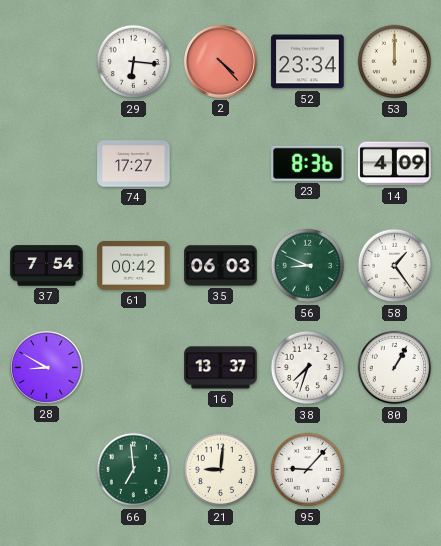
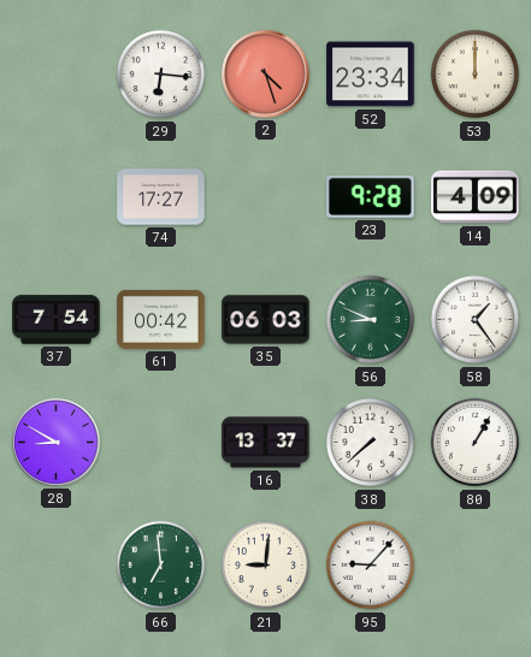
2: 4:23 -> 4:27
23: 8:36 -> 9:28
38: 7:33 -> 7:38
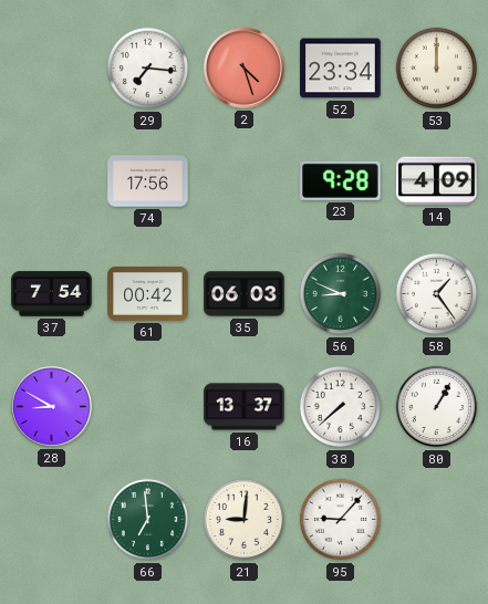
29: 6:16 -> 7:16
74: 17:27 -> 17:56
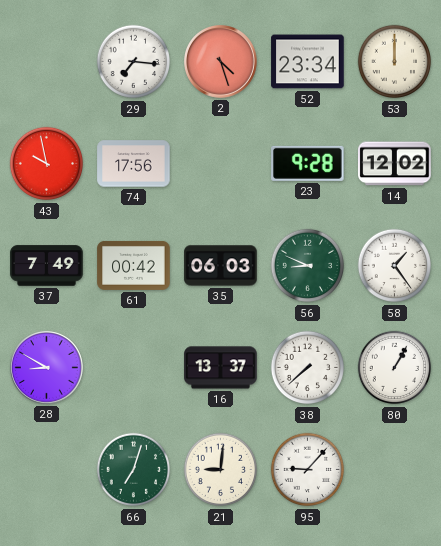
43: none -> 9:58
14: 4:09 -> 12:02
37: 7:54 -> 7:49
66: 6:59 -> 7:03
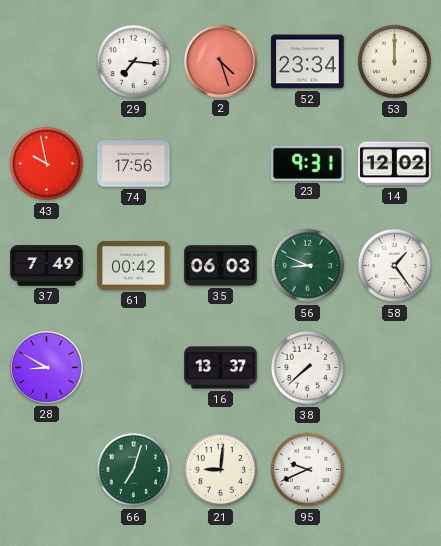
23: 9:28 -> 9:31
80: 1:05 -> none
95: 9:07 -> 9:41
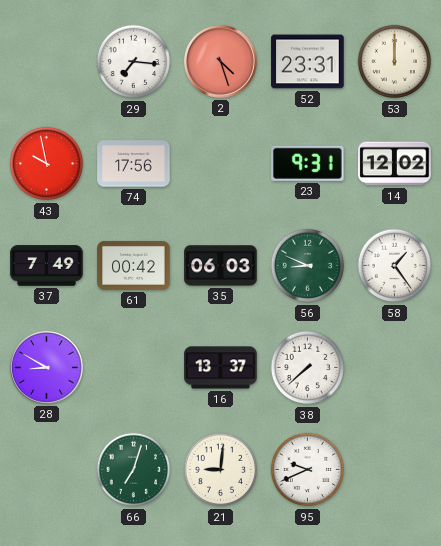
52: 23:34 -> 23:31
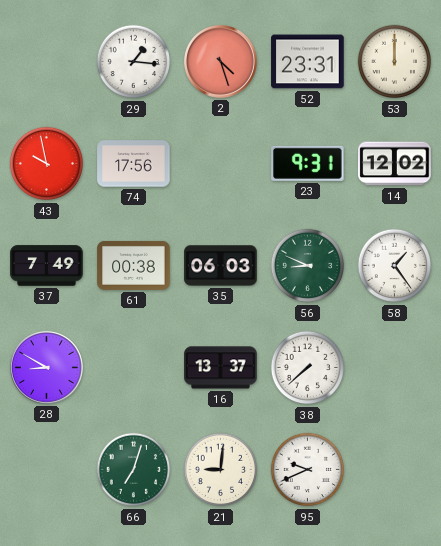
29: 7:16 -> 1:16
61: 00:42 -> 00:38
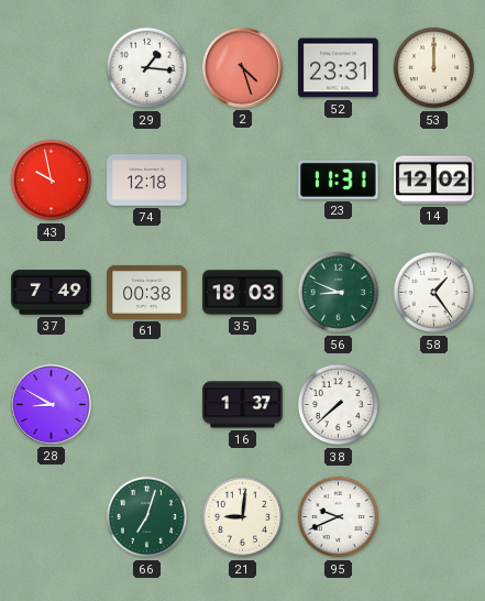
74: 17:56 -> 12:18
23: 9:31 -> 11:31
35: 06:03 -> 18:03
16: 13:37 -> 1:37
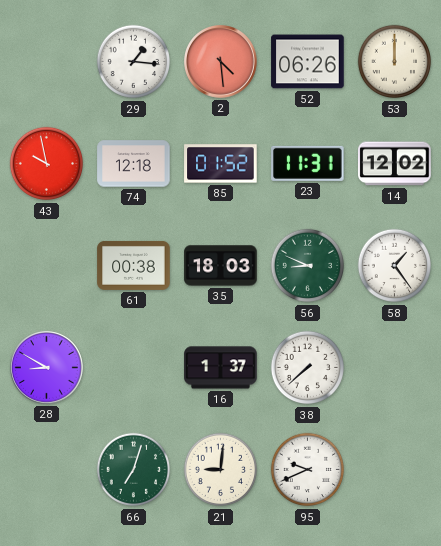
2: 4:27 -> 4:29
52: 23:31 -> 06:26
85: none -> 01:52
37: 7:49 -> none
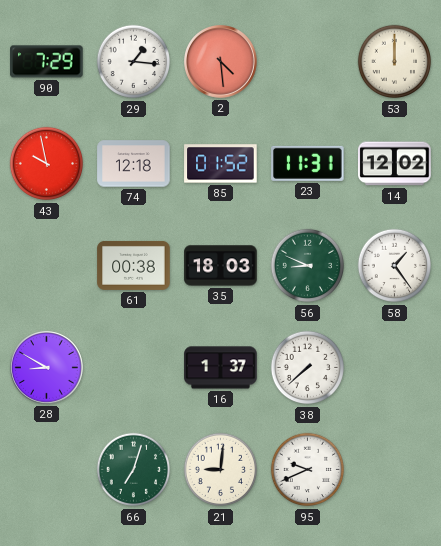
90: none -> 7:29
52: 06:26 -> none
